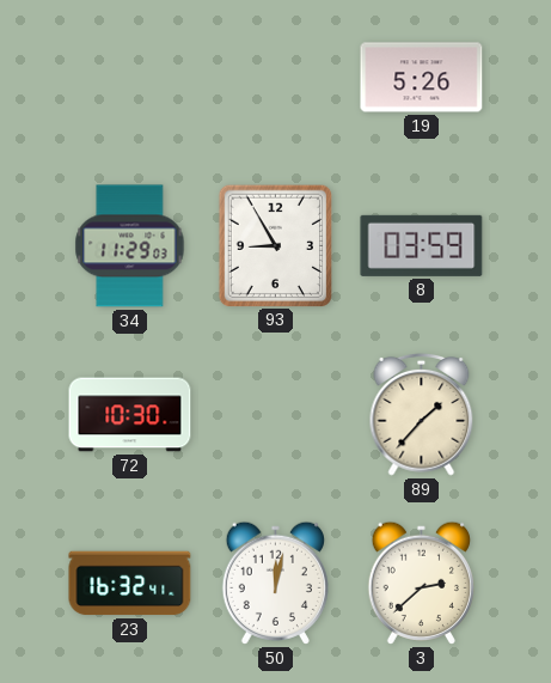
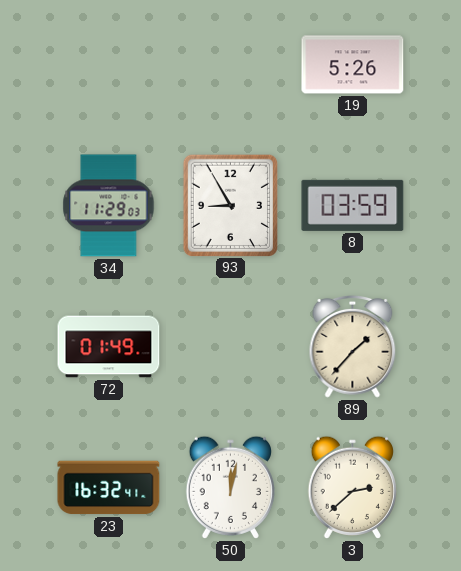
72: 10:30 -> 01:49
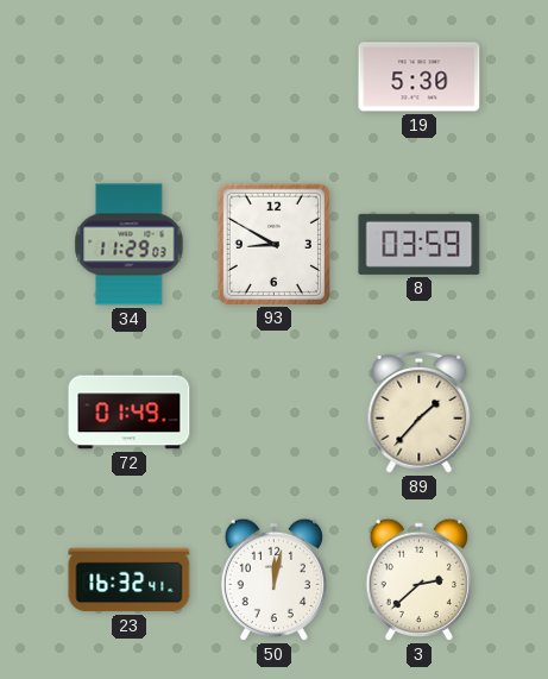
19: 5:26 -> 5:30
93: 8:55 -> 8:50
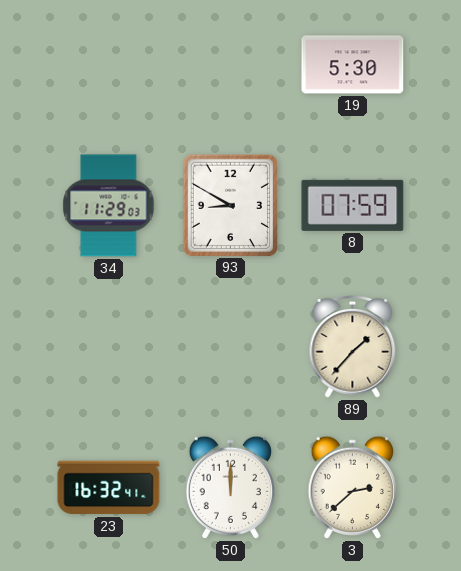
8: 03:59 -> 07:59
72: 01:49 -> none
50: 12:02 -> 12:00
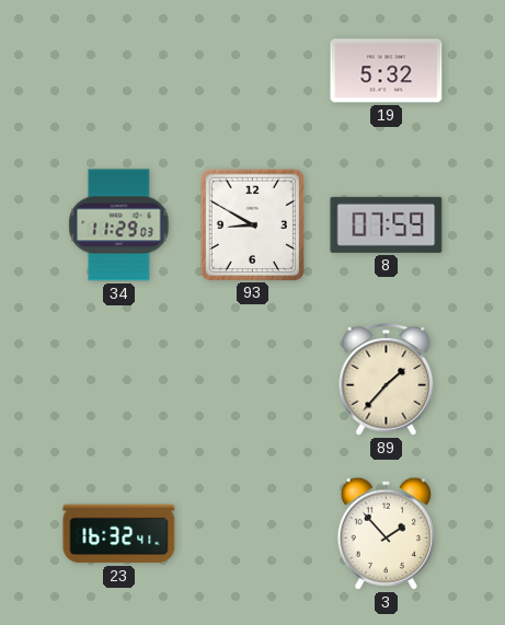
19: 5:30 -> 5:32
50: 12:00 -> none
3: 2:38 -> 1:53
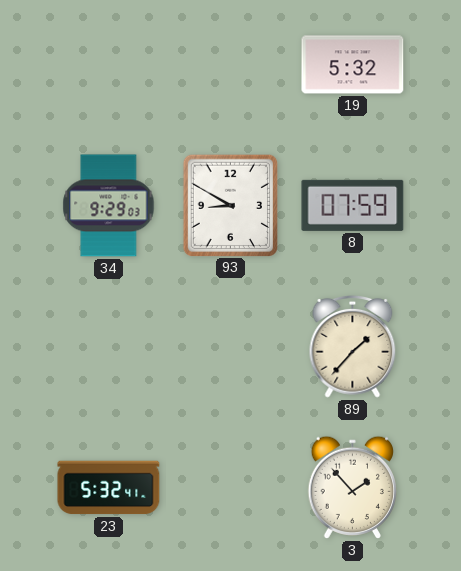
34: 11:29 -> 9:29
23: 16:32 -> 5:32
